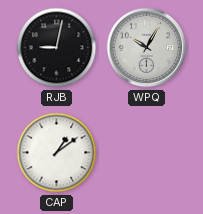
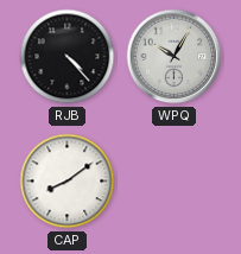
RJB: 9:02 -> 4:23
CAP: 1:09 -> 8:09
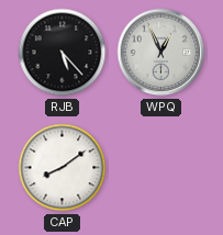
RJB: 4:23 -> 5:23
WPQ: 10:05 -> 12:56
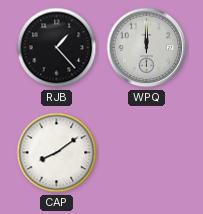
RJB: 5:23 -> 1:23
WPQ: 12:56 -> 12:00
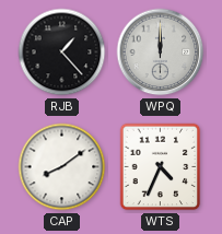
WTS: none -> 4:34
